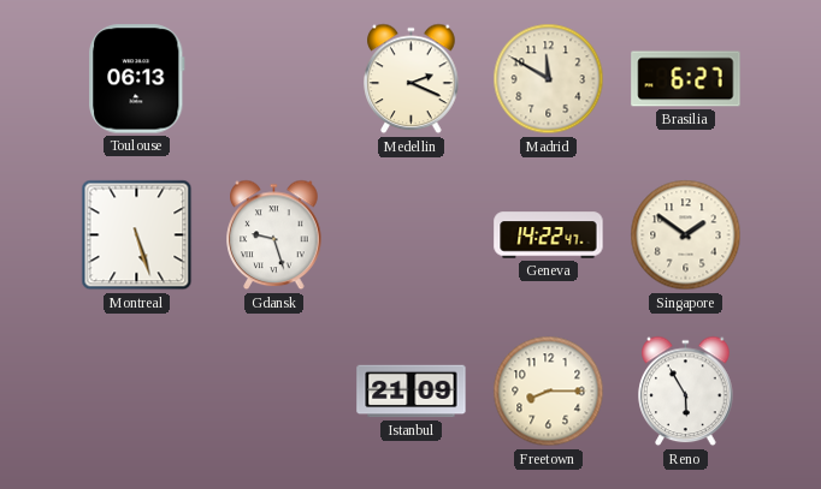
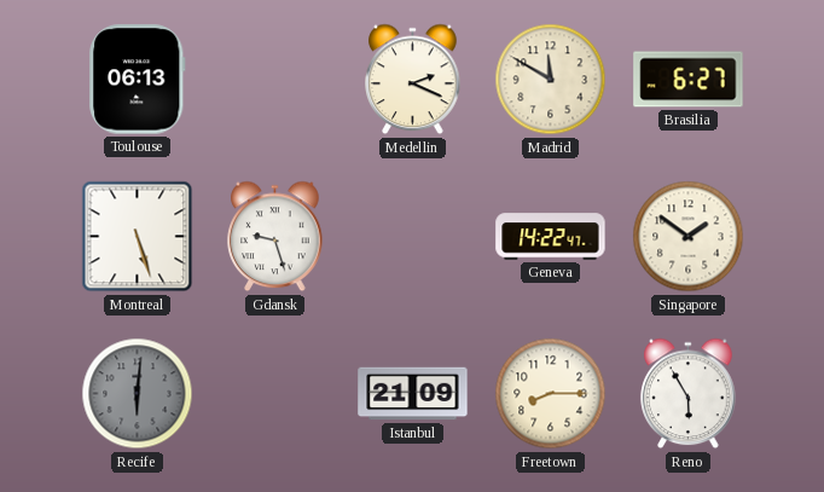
Recife: none -> 6:01
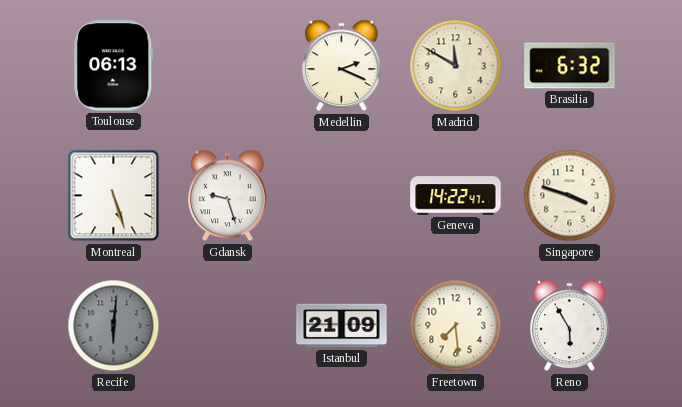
Brasilia: 6:27 -> 6:32
Singapore: 1:51 -> 3:48
Freetown: 8:15 -> 7:29
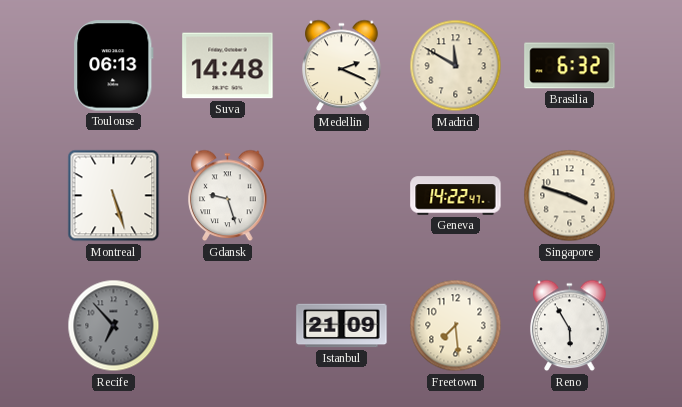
Suva: none -> 14:48
Recife: 6:01 -> 6:53
